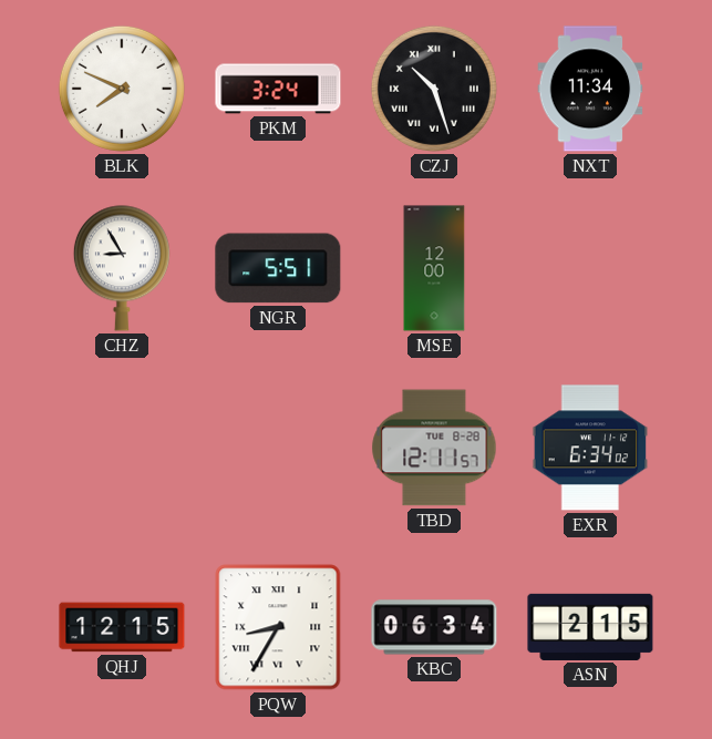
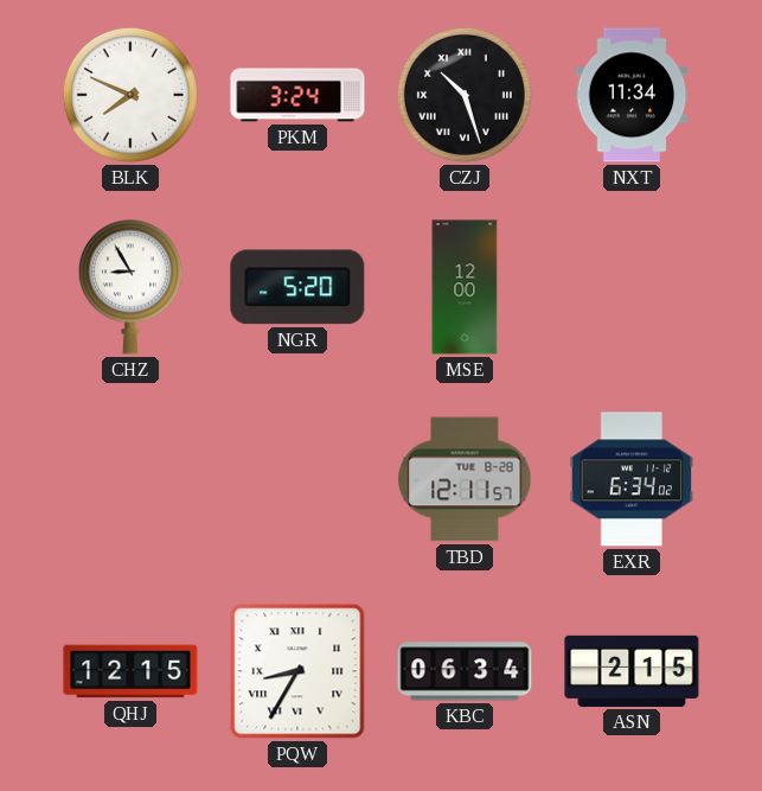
NGR: 5:51 -> 5:20
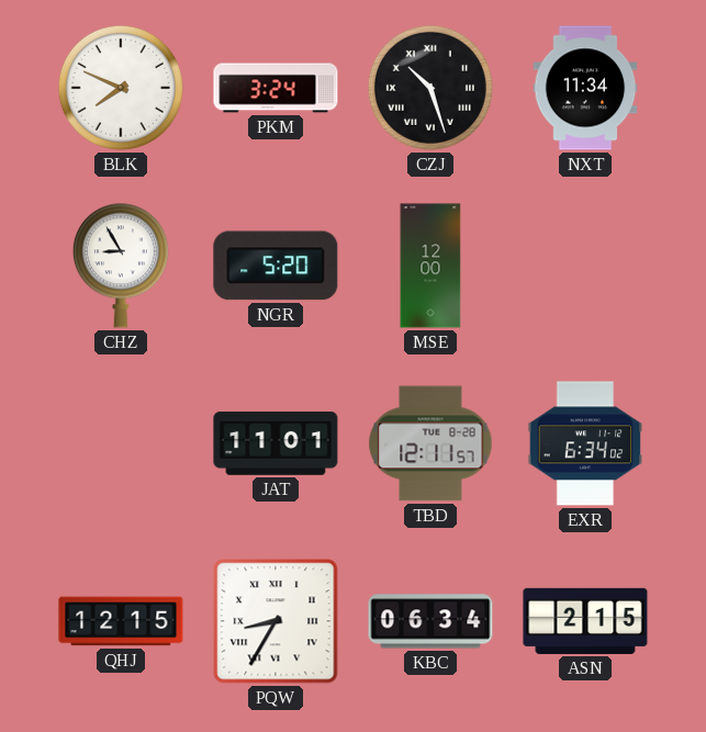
JAT: none -> 11:01
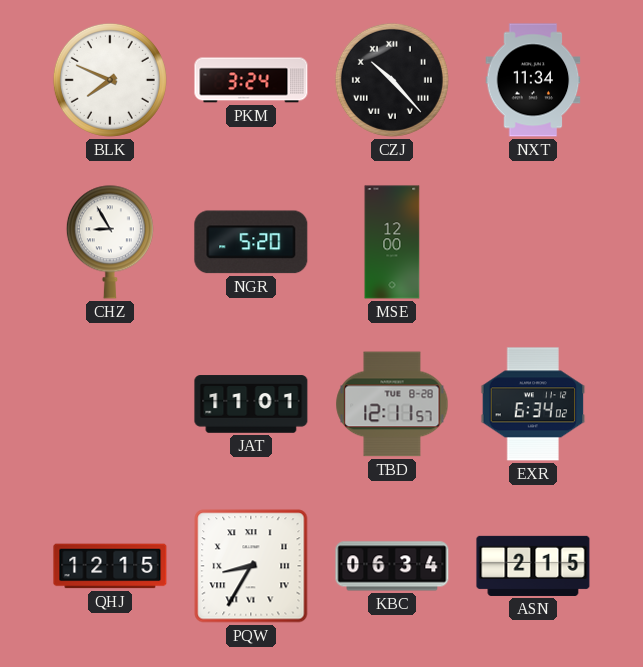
CZJ: 10:27 -> 10:23
